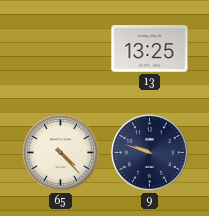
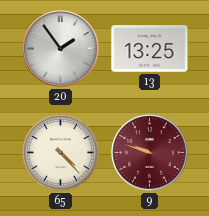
20: none -> 1:54
9 dial: navy -> burgundy
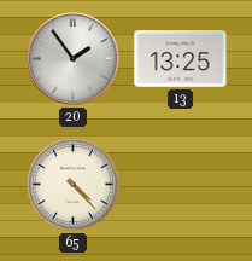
9: 9:48 -> none
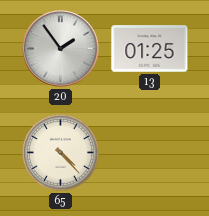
13: 13:25 -> 01:25
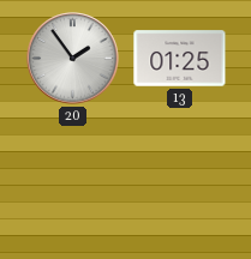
65: 4:23 -> none
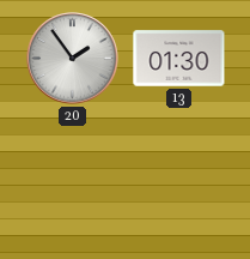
13: 01:25 -> 01:30
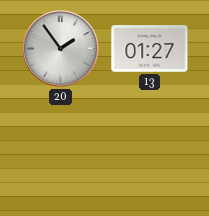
13: 01:30 -> 01:27
